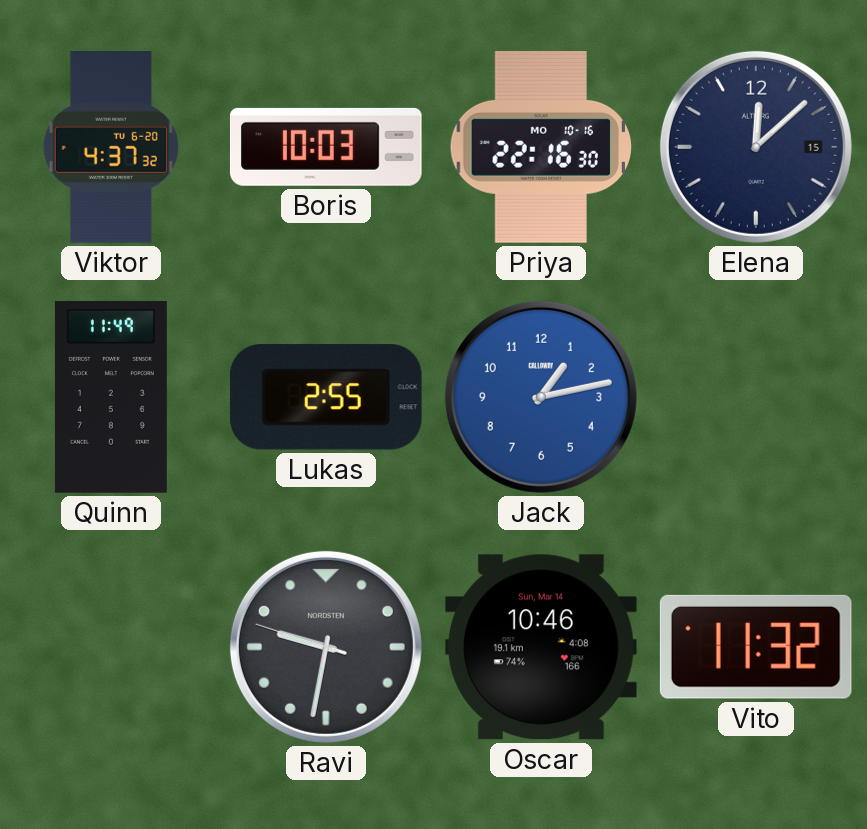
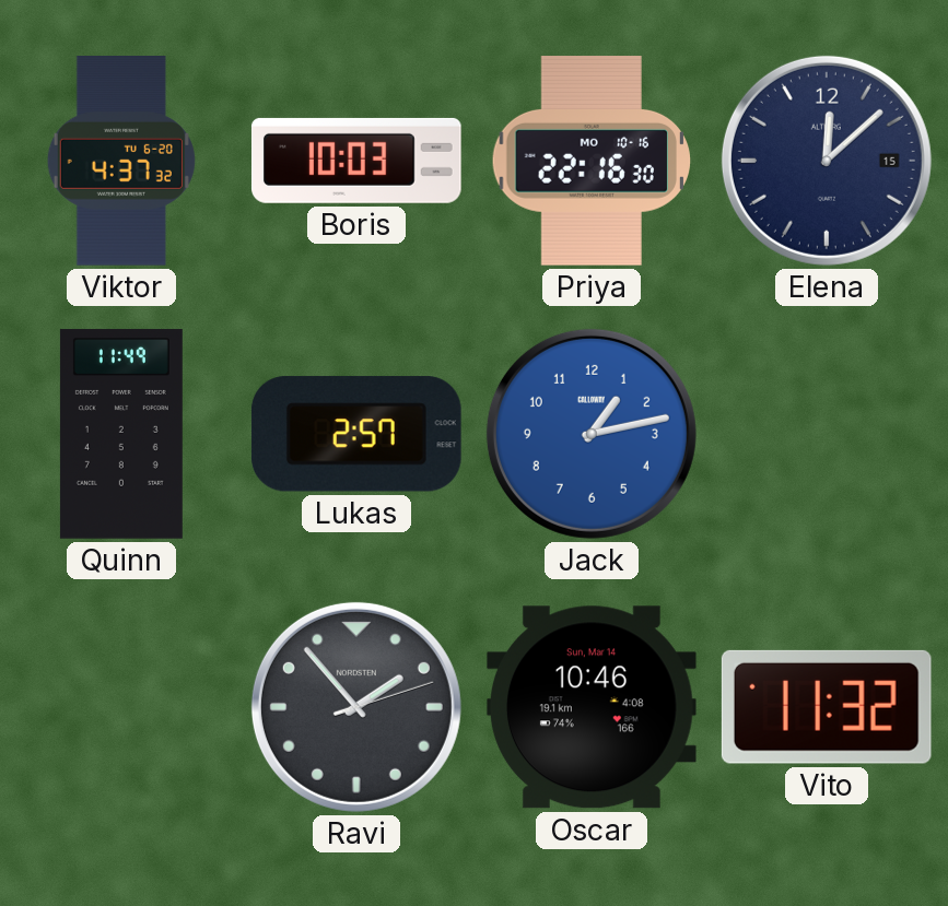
Lukas: 2:55 -> 2:57
Ravi: 9:31 -> 1:53
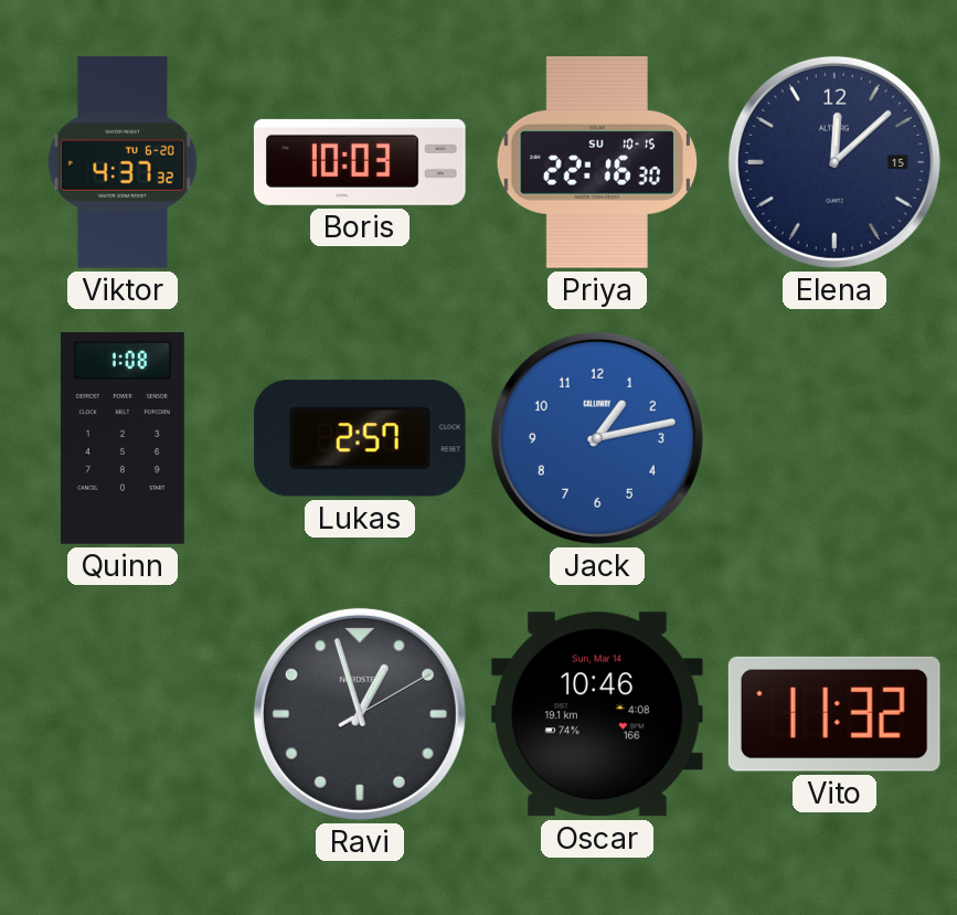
Priya date: MO 10-16 -> SU 10-15
Quinn: 11:49 -> 1:08
Ravi: 1:53 -> 12:57
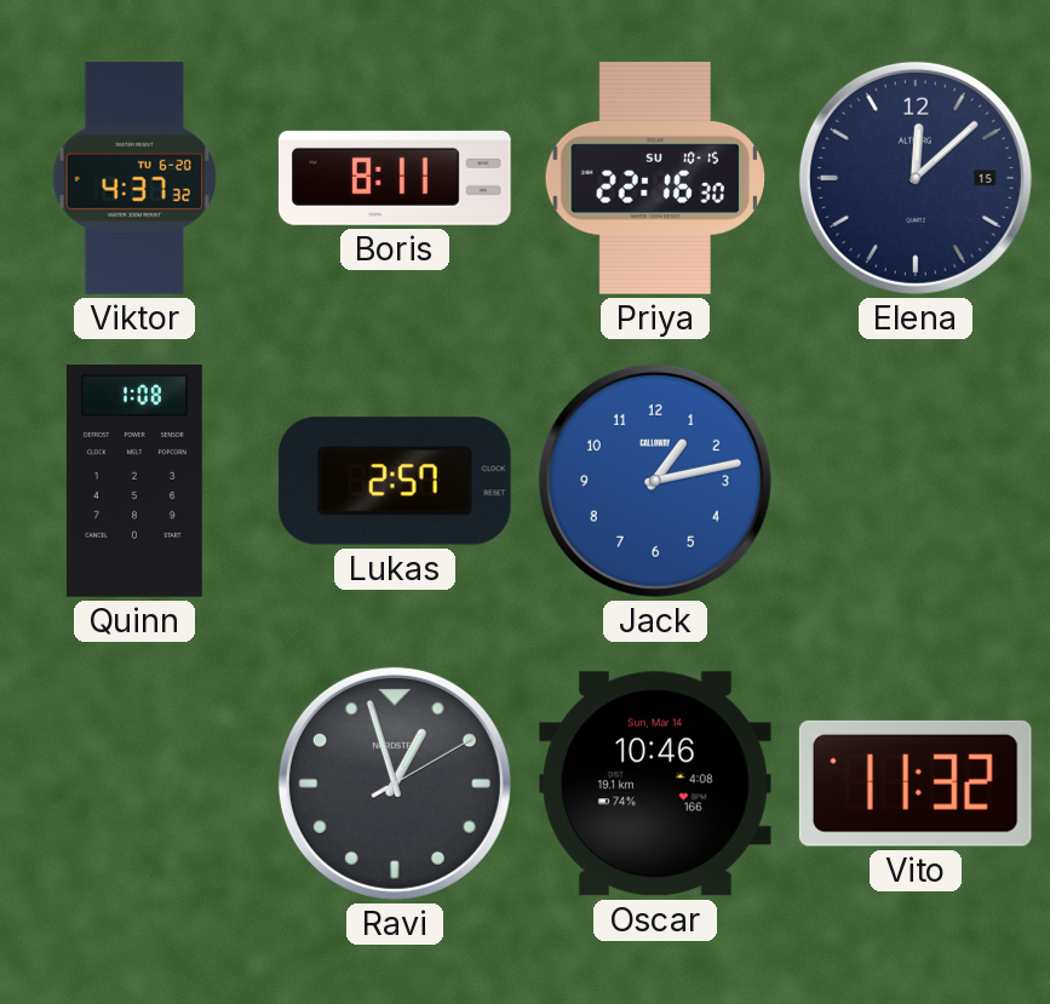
Boris: 10:03 -> 8:11
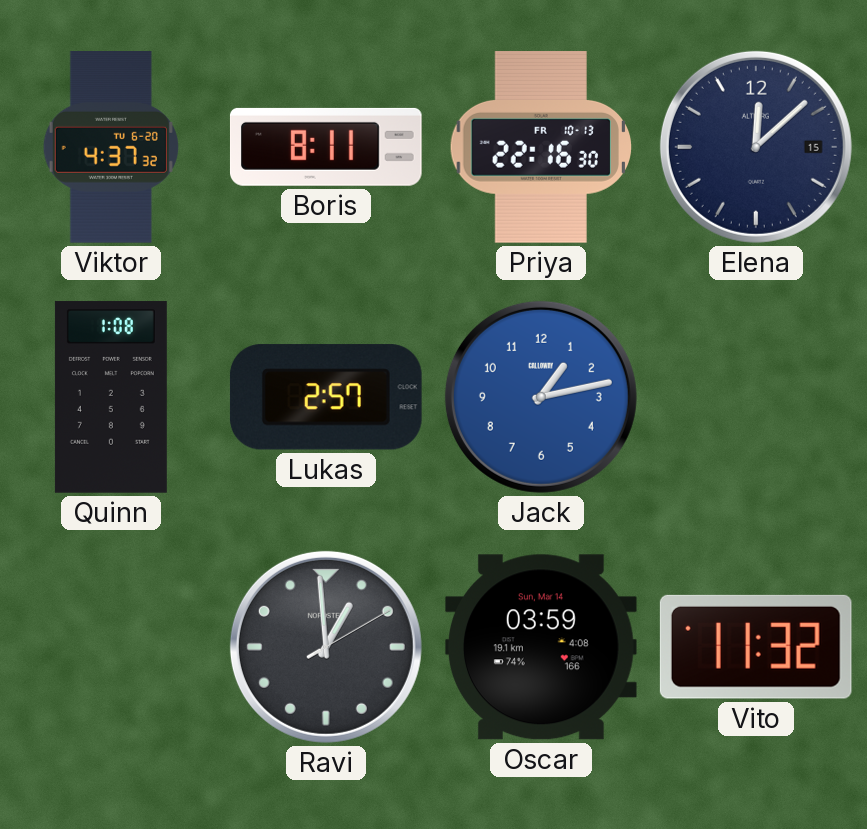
Priya date: SU 10-15 -> FR 10-13
Ravi: 12:57 -> 12:59
Oscar: 10:46 -> 03:59
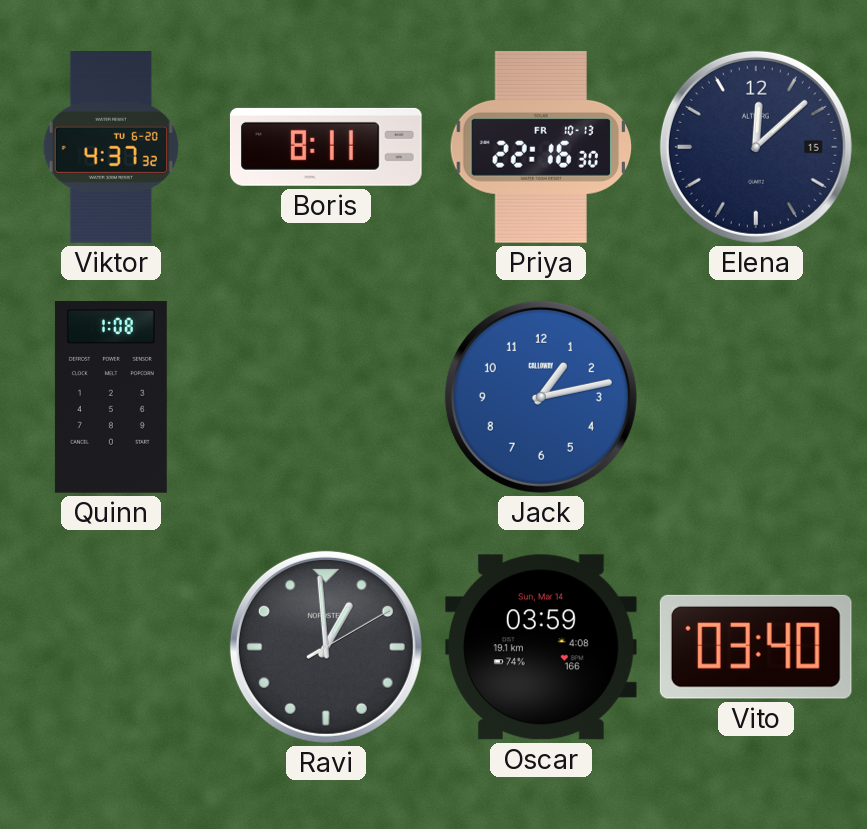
Lukas: 2:57 -> none
Vito: 11:32 -> 03:40
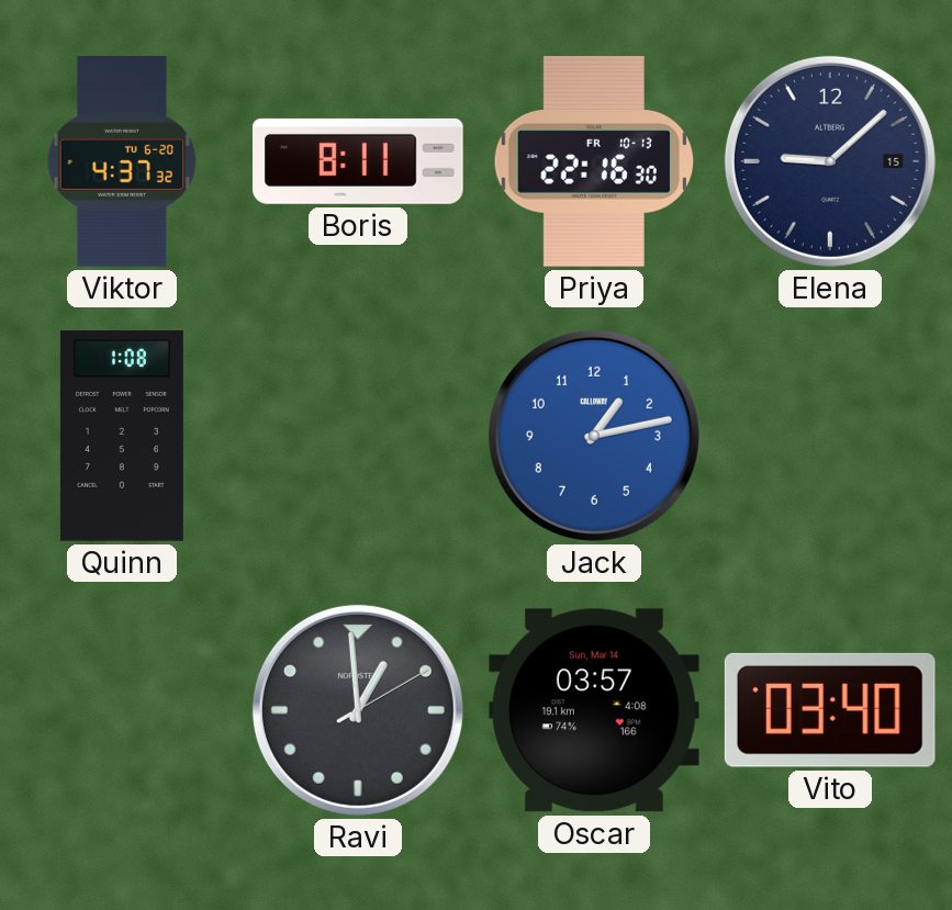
Elena: 12:08 -> 9:08
Oscar: 03:59 -> 03:57
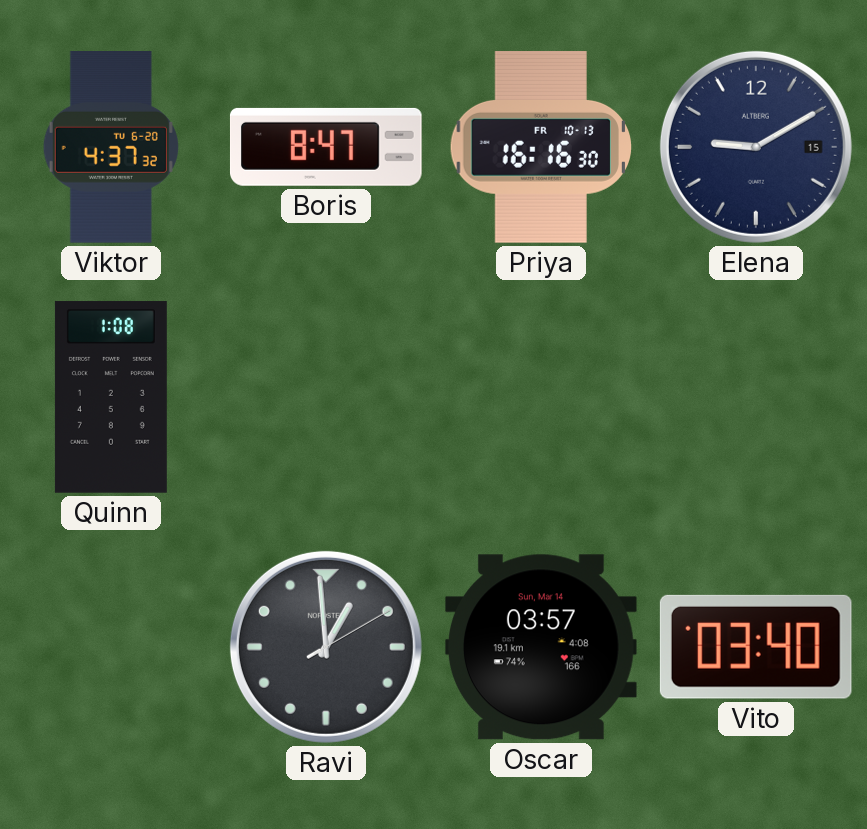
Boris: 8:11 -> 8:47
Priya: 22:16 -> 16:16
Elena: 9:08 -> 9:10
Jack: 1:13 -> none
